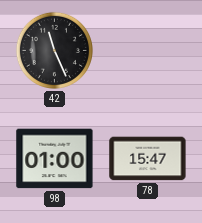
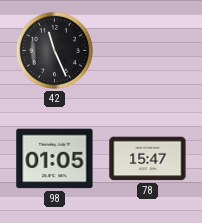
98: 01:00 -> 01:05
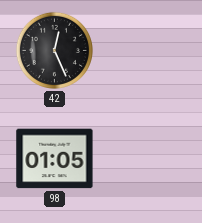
42: 11:26 -> 12:26
78: 15:47 -> none
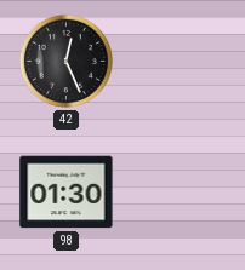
98: 01:05 -> 01:30
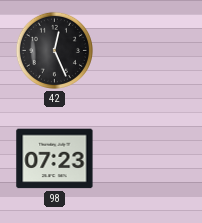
98: 01:30 -> 07:23
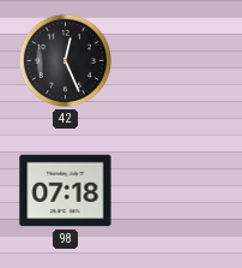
98: 07:23 -> 07:18
